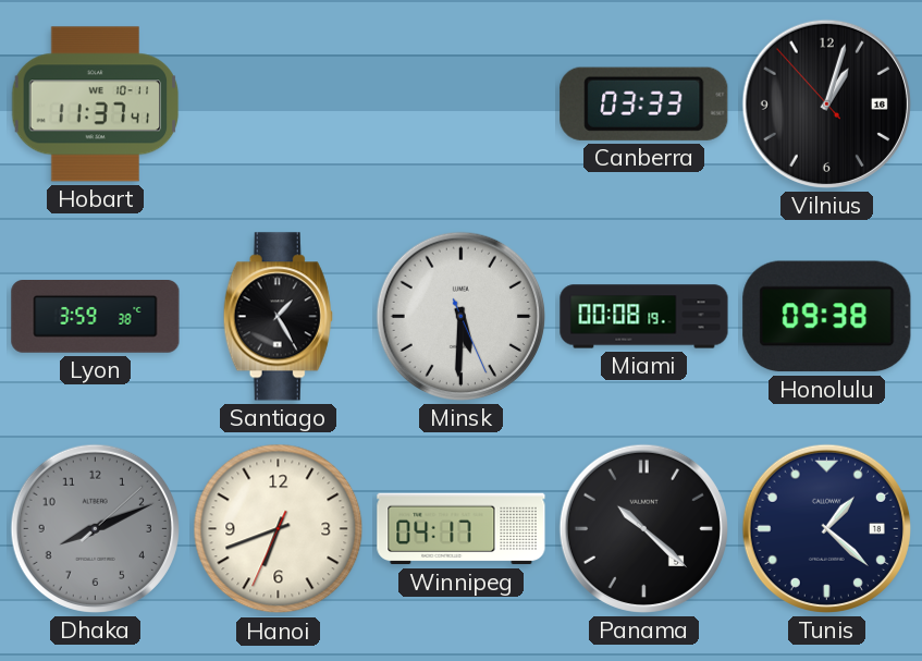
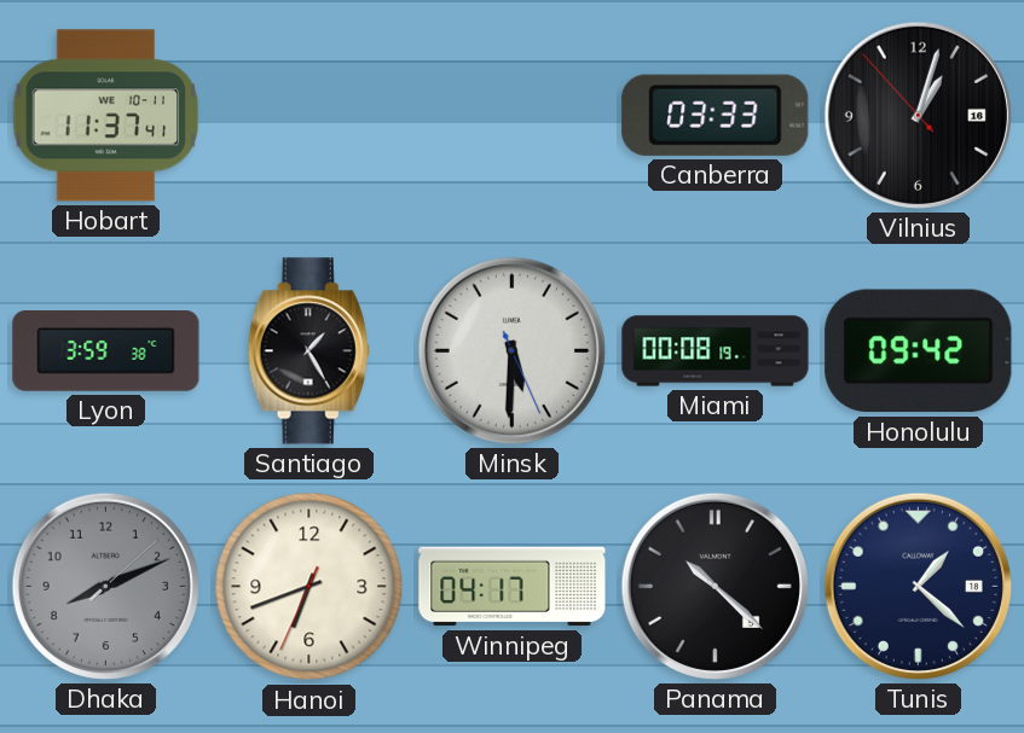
Honolulu: 09:38 -> 09:42
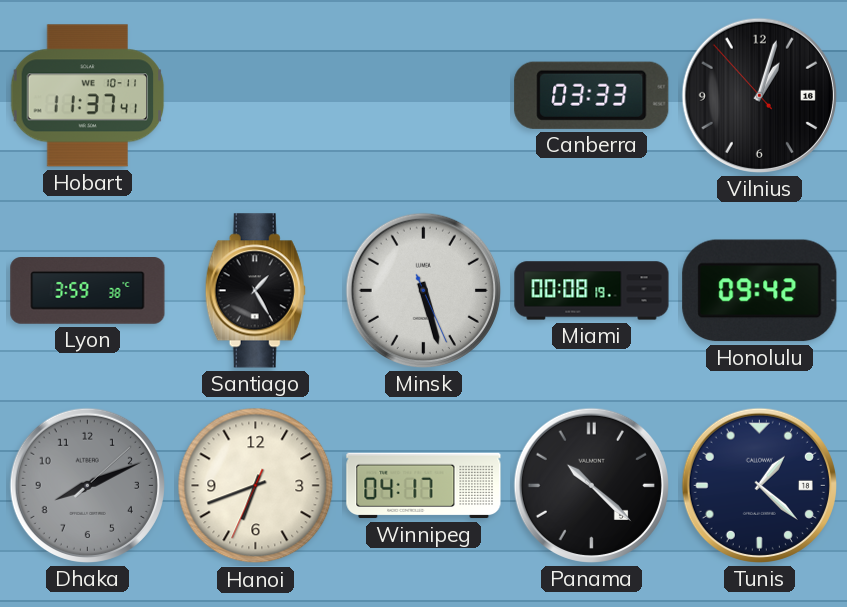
Minsk: 5:30 -> 5:27
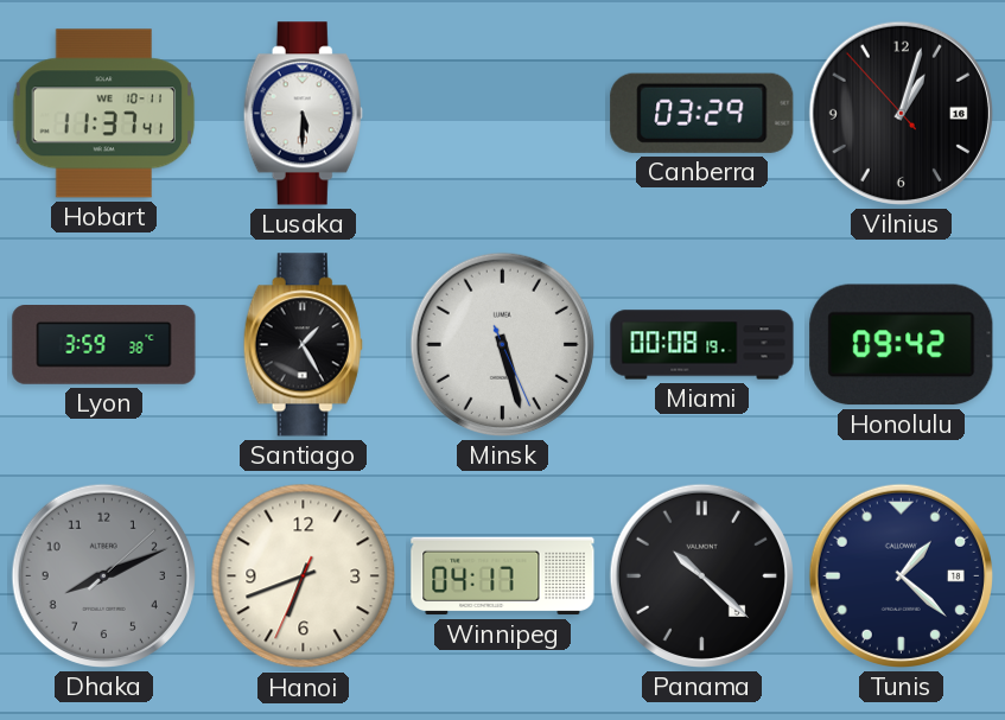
Lusaka: none -> 5:30
Canberra: 03:33 -> 03:29
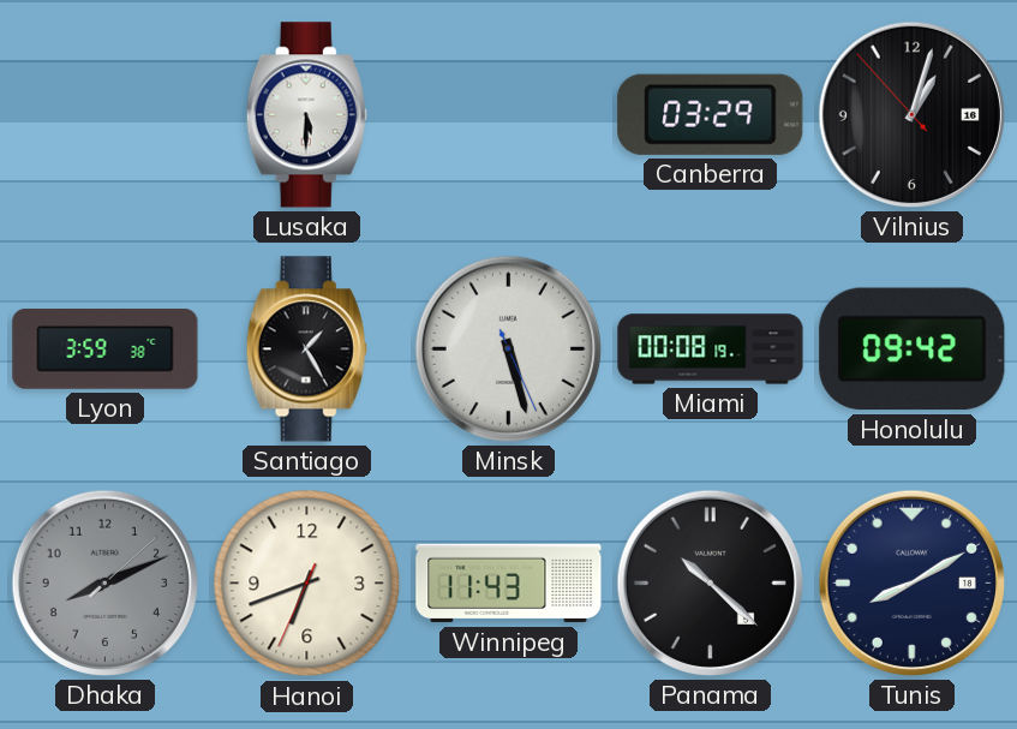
Hobart: 11:37 -> none
Winnipeg: 04:17 -> 11:43
Tunis: 1:22 -> 8:10
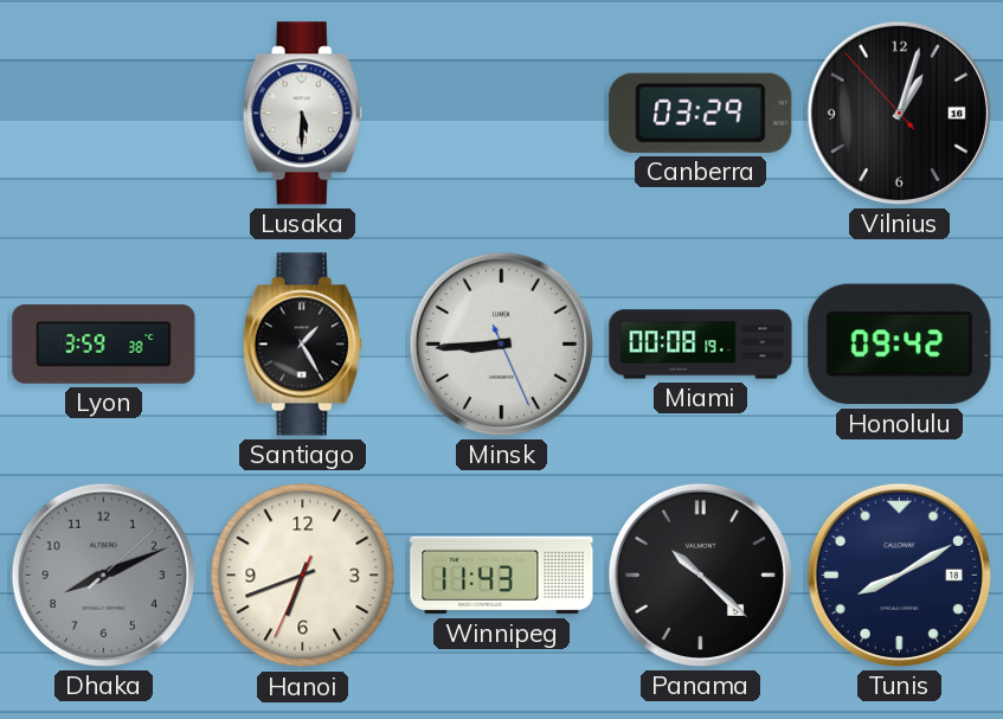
Minsk: 5:27 -> 8:44
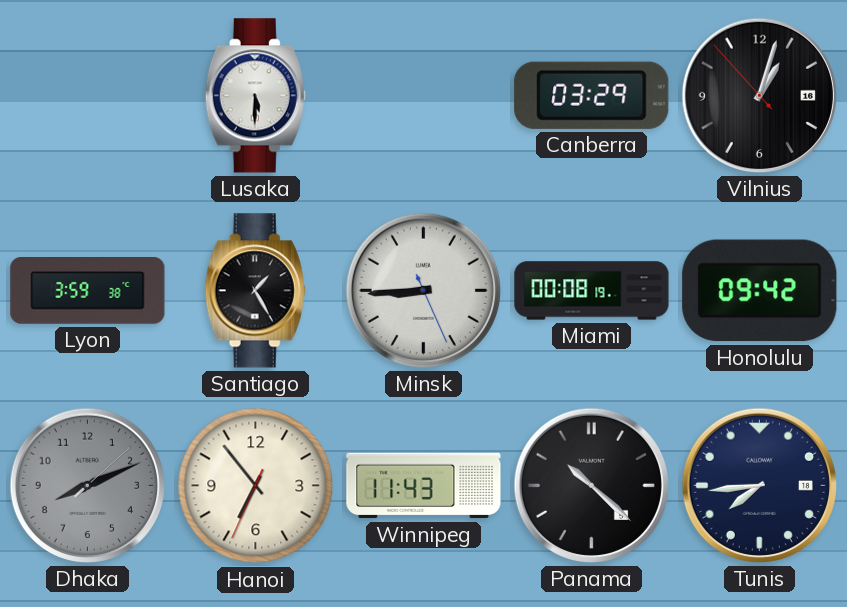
Hanoi: 6:41 -> 6:53
Tunis: 8:10 -> 7:44
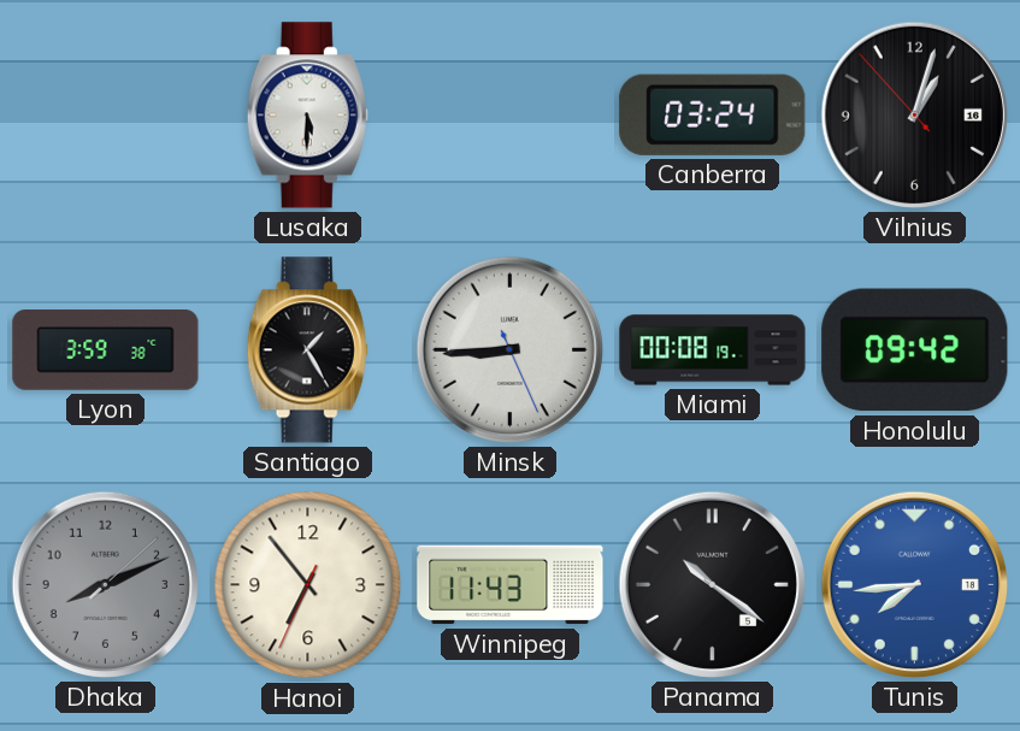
Canberra: 03:29 -> 03:24
Panama: 10:22 -> 10:21
Tunis dial: navy -> blue
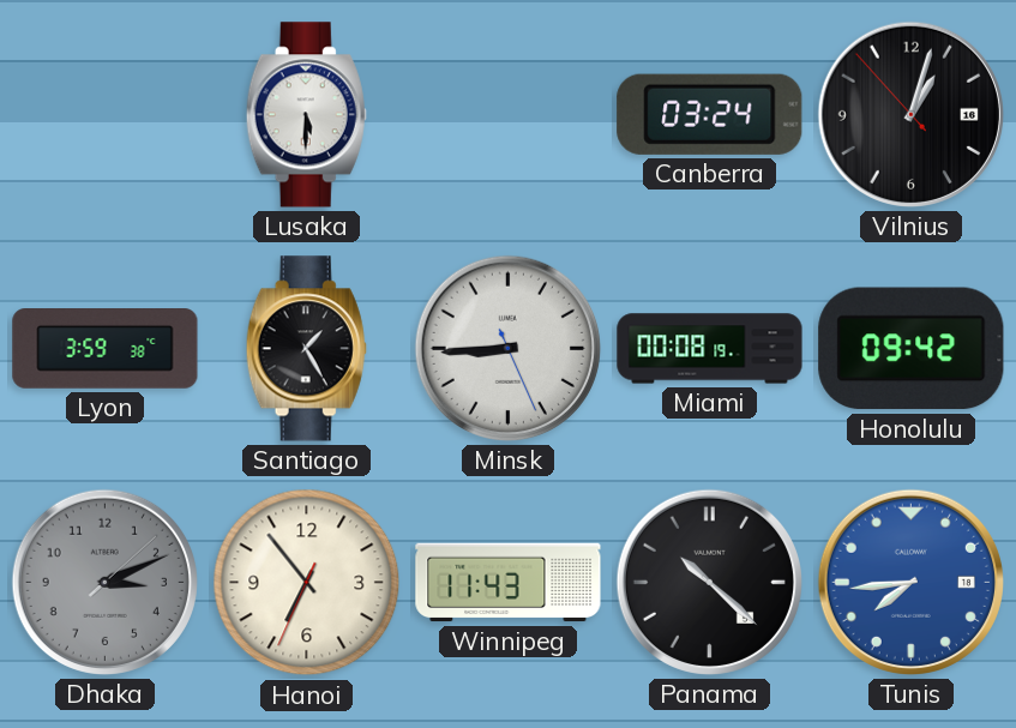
Dhaka: 8:11 -> 3:11
Panama: 10:21 -> 10:22
